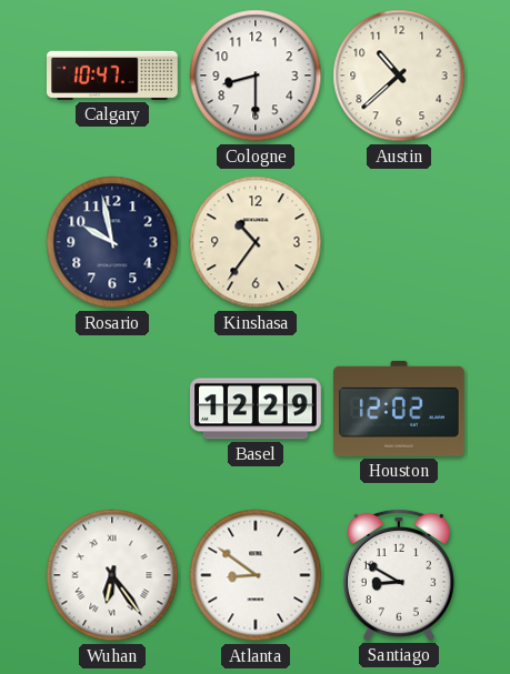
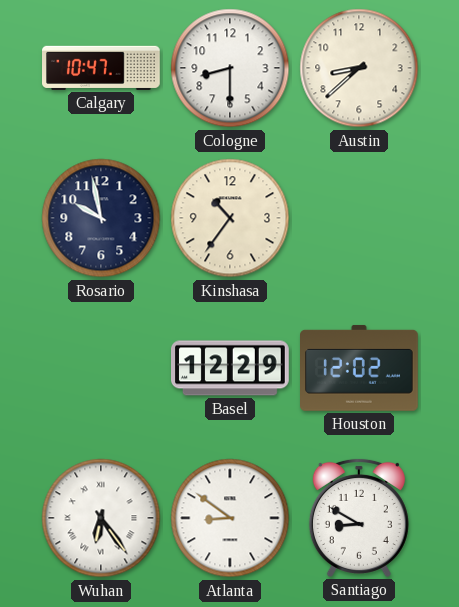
Austin: 10:38 -> 8:38
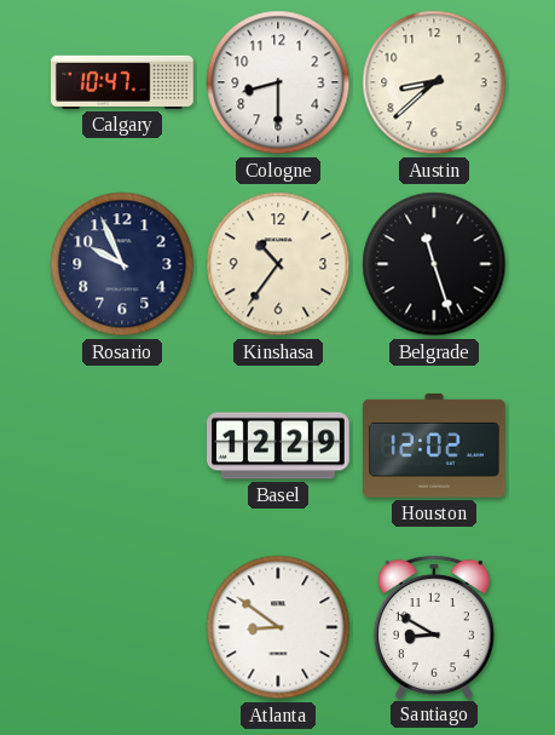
Rosario: 9:58 -> 9:56
Belgrade: none -> 11:27
Wuhan: 6:24 -> none
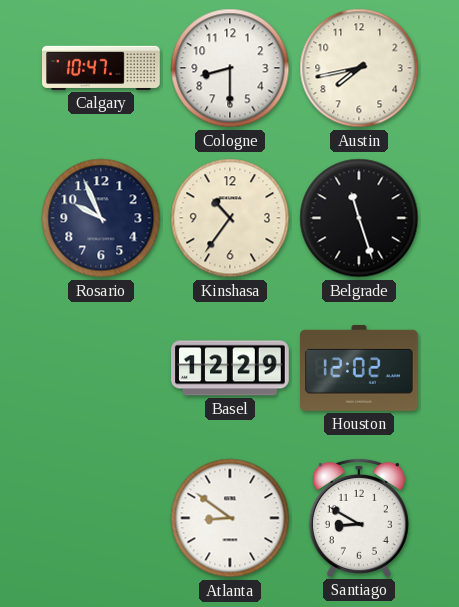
Austin: 8:38 -> 7:43
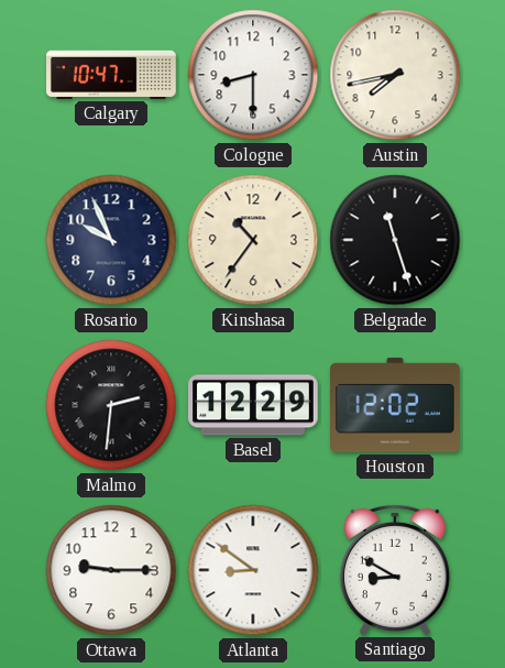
Malmo: none -> 2:31
Ottawa: none -> 9:15
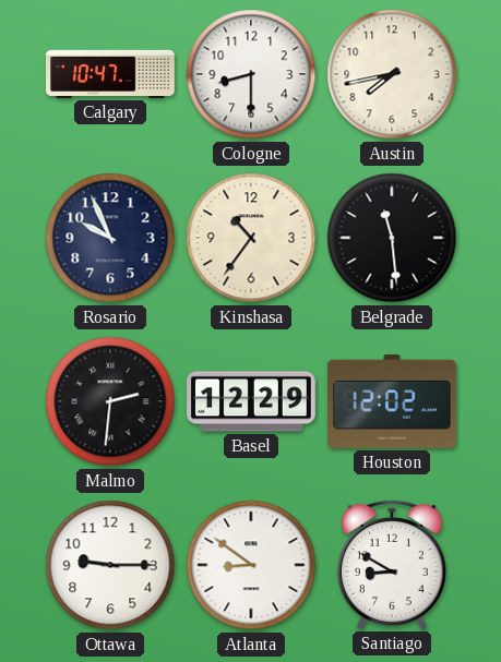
Belgrade: 11:27 -> 11:29
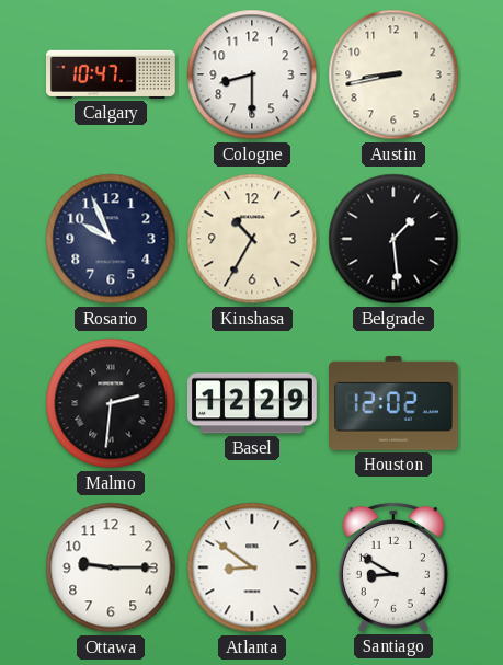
Austin: 7:43 -> 8:43
Kinshasa: 10:36 -> 10:35
Belgrade: 11:29 -> 1:29
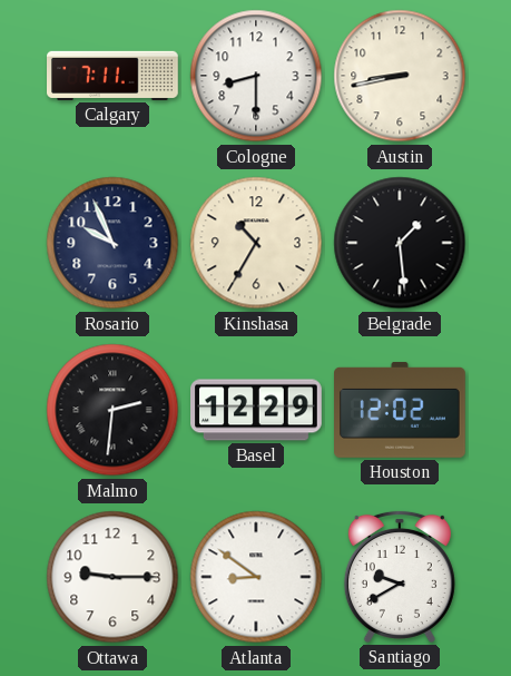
Calgary: 10:47 -> 7:11
Santiago: 8:50 -> 9:40
